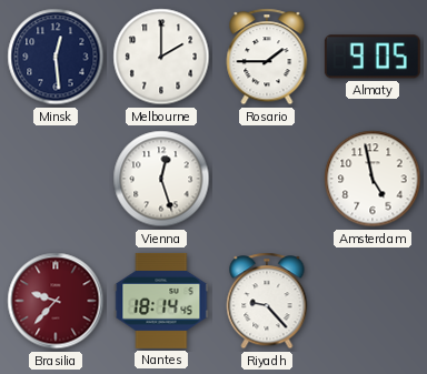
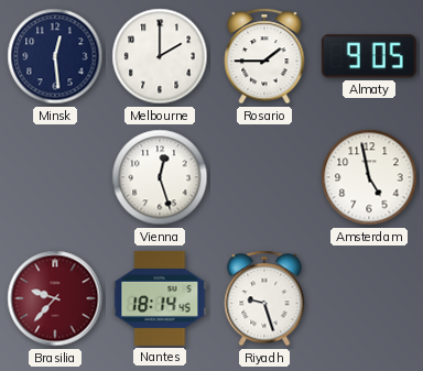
Riyadh: 9:23 -> 9:27
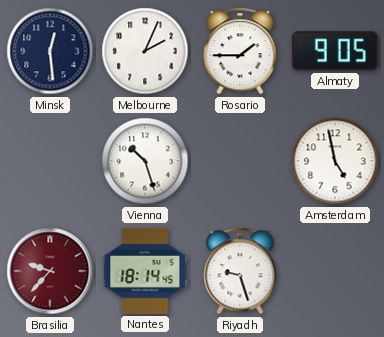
Melbourne: 2:00 -> 2:04
Vienna: 12:27 -> 10:27
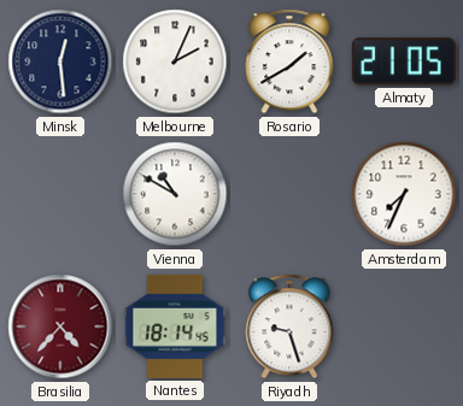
Rosario: 1:45 -> 1:40
Almaty: 9:05 -> 21:05
Vienna: 10:27 -> 10:50
Amsterdam: 4:58 -> 7:34
Brasilia: 9:37 -> 4:37
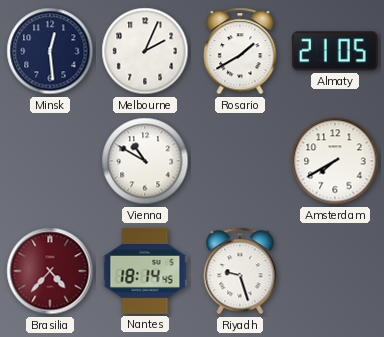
Amsterdam: 7:34 -> 7:40
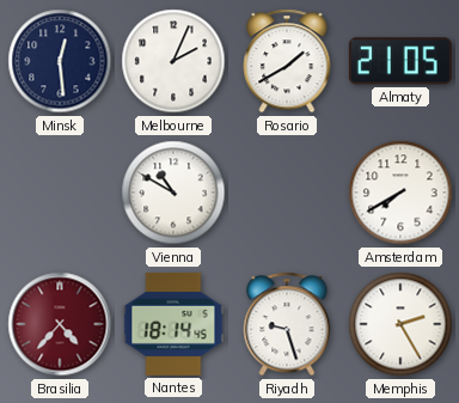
Memphis: none -> 2:25
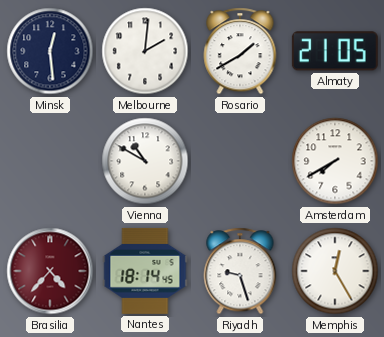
Melbourne: 2:04 -> 2:01
Memphis: 2:25 -> 12:25
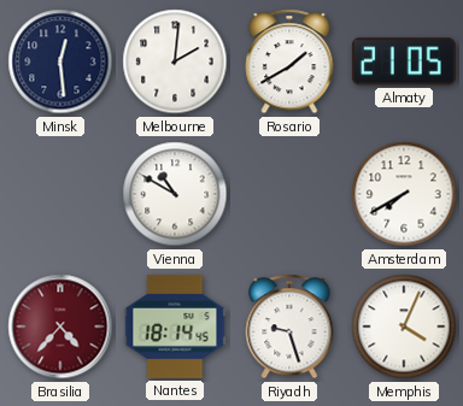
Memphis: 12:25 -> 4:04
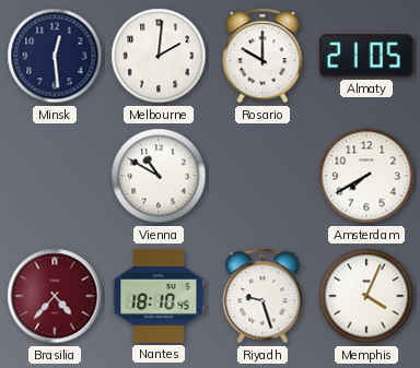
Rosario: 1:40 -> 10:00
Nantes: 18:14 -> 18:10
